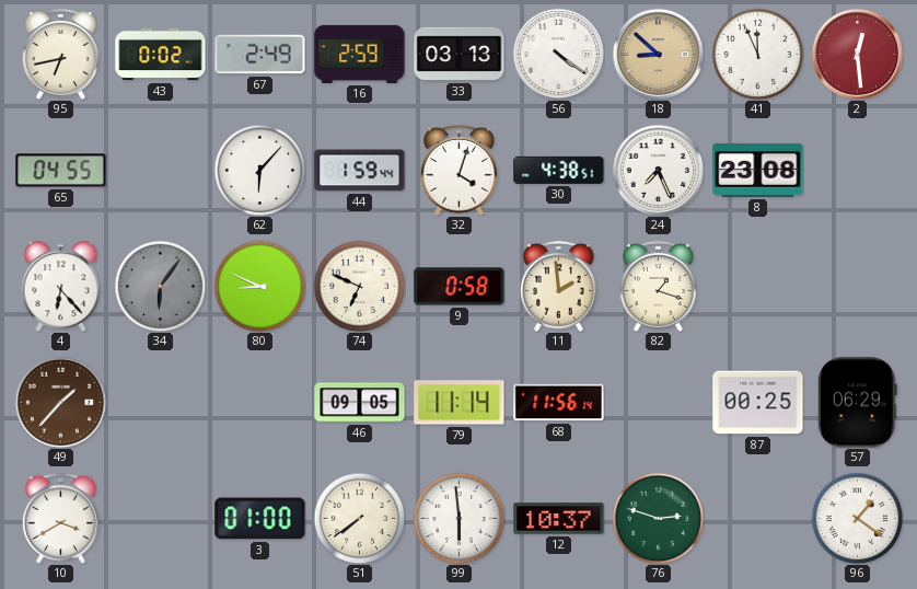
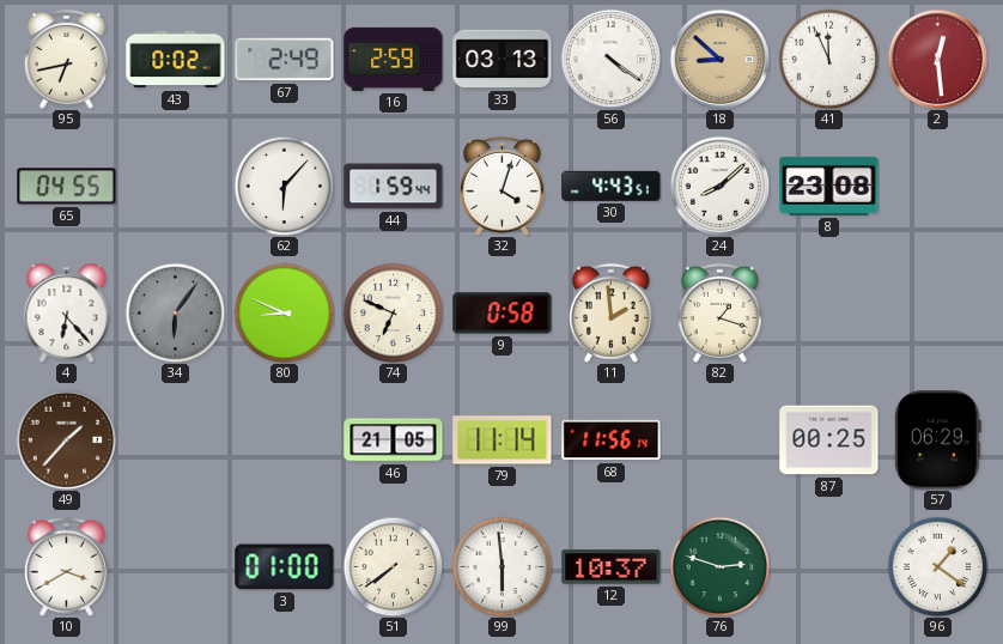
30: 4:38 -> 4:43
24: 7:26 -> 8:08
46: 09:05 -> 21:05
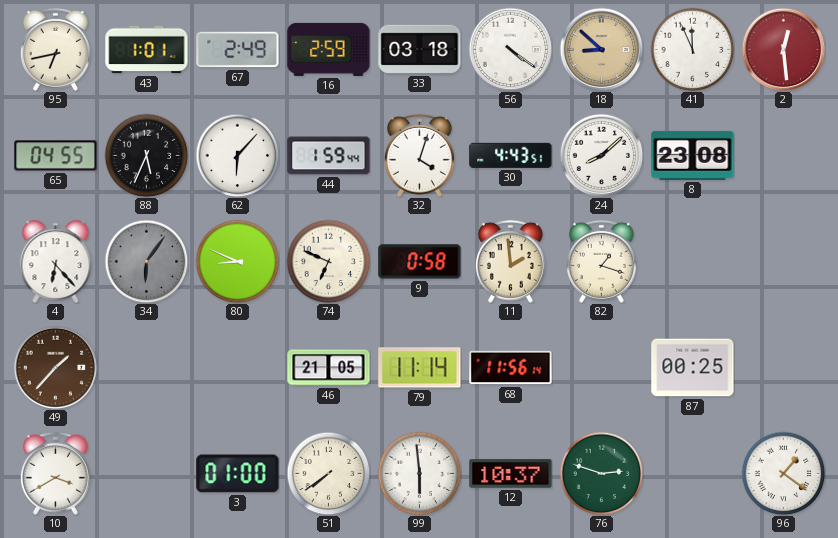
43: 0:02 -> 1:01
33: 03:13 -> 03:18
88: none -> 5:34
57: 06:29 -> none
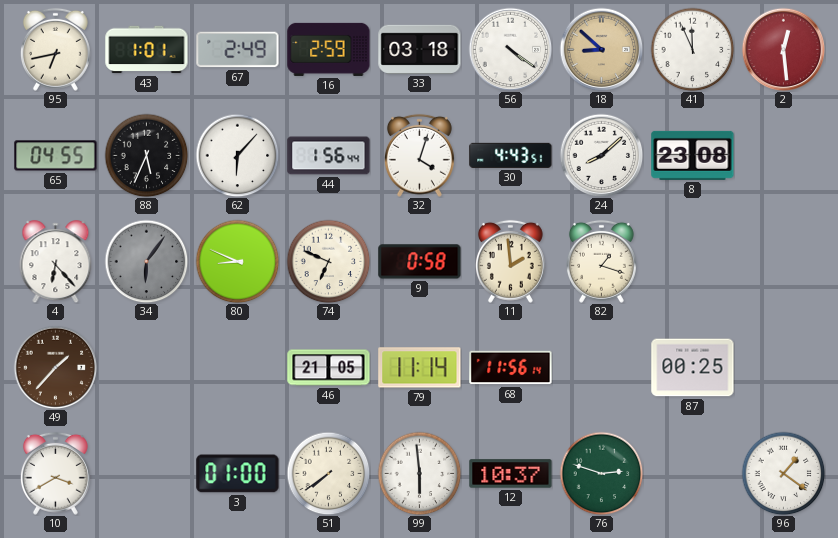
44: 1:59 -> 1:56
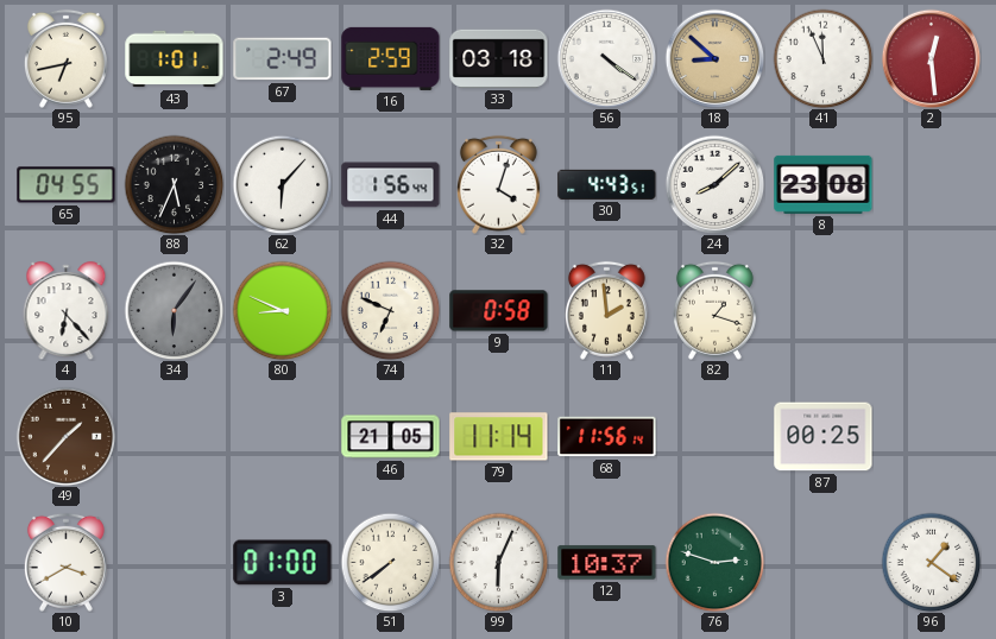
99: 5:59 -> 6:04
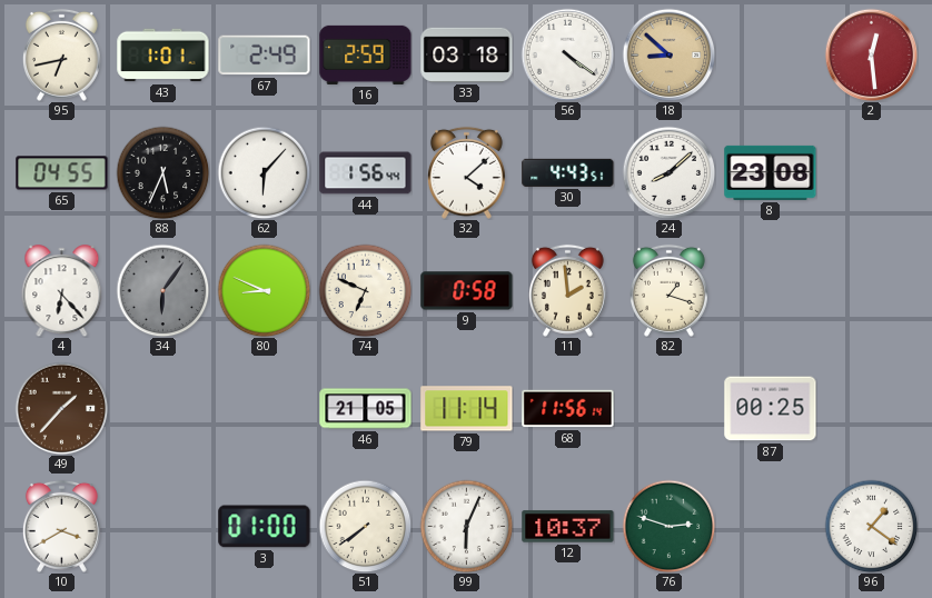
41: 11:56 -> none
32: 4:03 -> 4:08
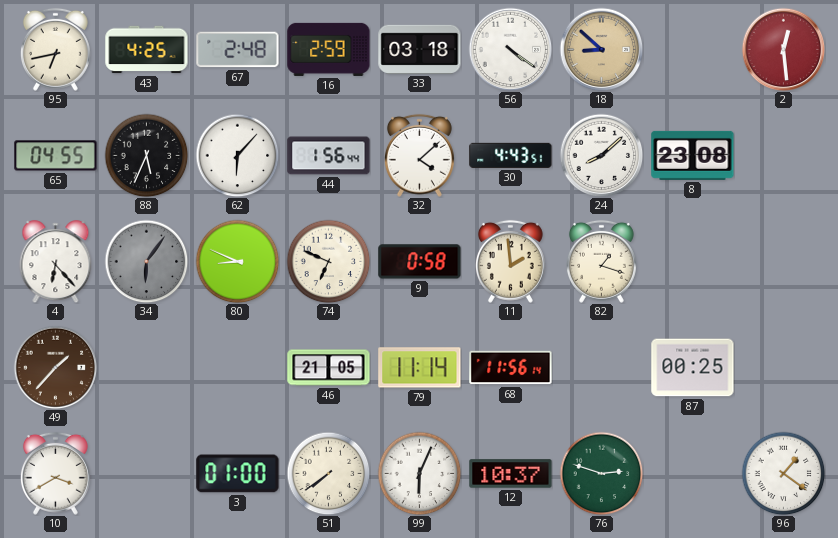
43: 1:01 -> 4:25
67: 2:49 -> 2:48
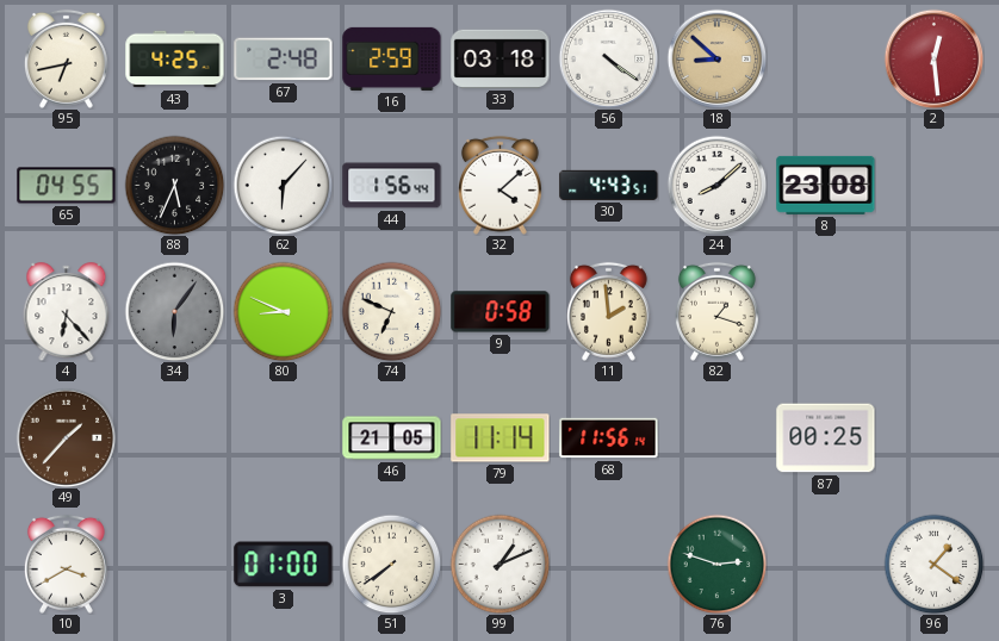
99: 6:04 -> 1:11
12: 10:37 -> none
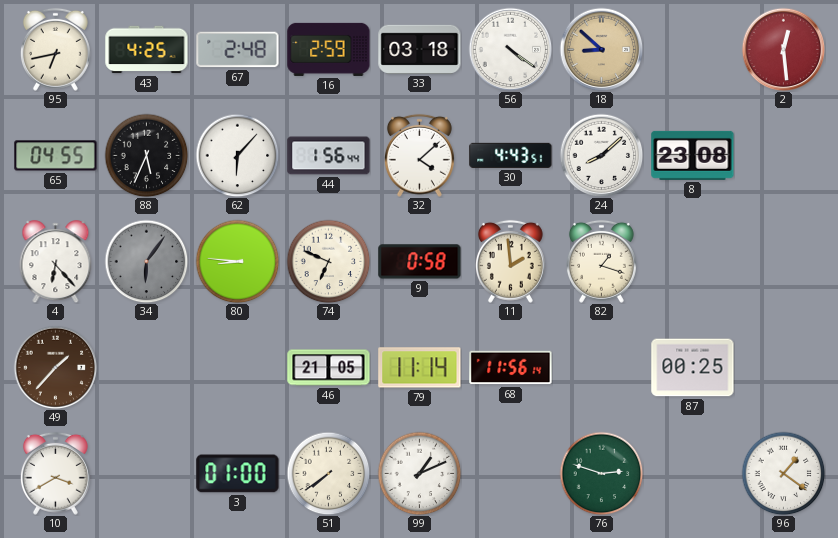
80: 8:49 -> 8:46
